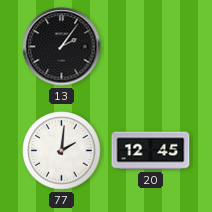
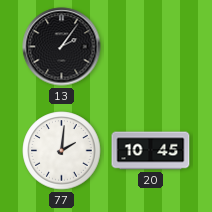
20: 12:45 -> 10:45
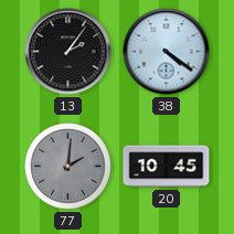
38: none -> 4:21
77 dial: white -> grey
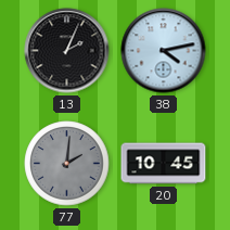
13: 2:06 -> 2:04
38: 4:21 -> 4:13
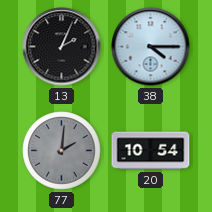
38: 4:13 -> 4:15
20: 10:45 -> 10:54
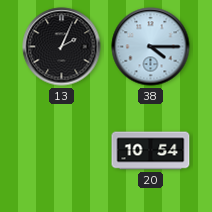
77: 2:01 -> none
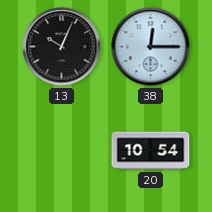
13: 2:04 -> 10:04
38: 4:15 -> 12:15
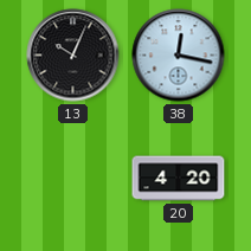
38: 12:15 -> 12:17
20: 10:54 -> 4:20
